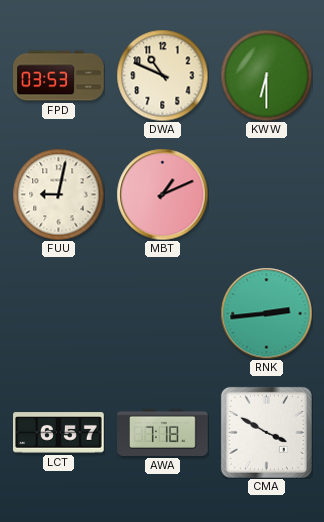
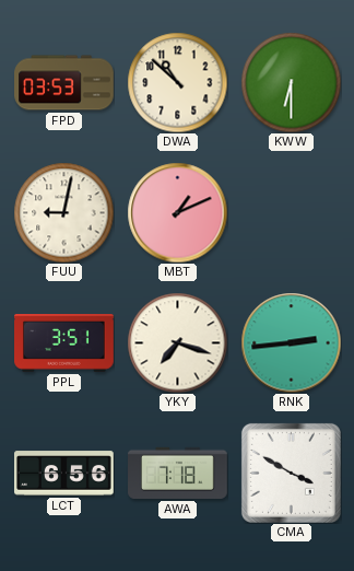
DWA: 10:49 -> 10:52
PPL: none -> 3:51
YKY: none -> 7:18
LCT: 6:57 -> 6:56
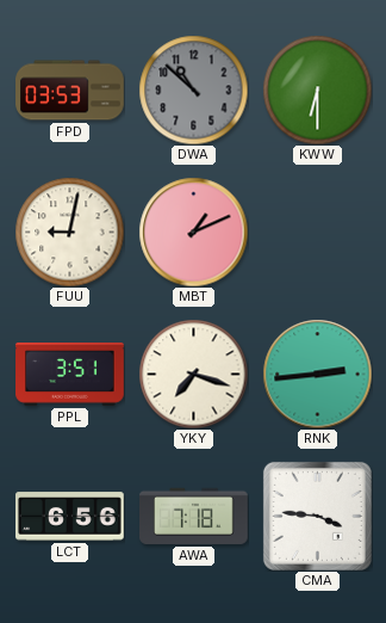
DWA dial: cream -> grey
CMA: 3:50 -> 3:46
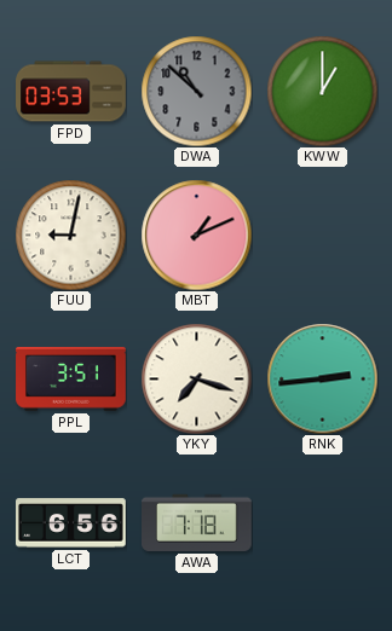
KWW: 6:30 -> 1:00
CMA: 3:46 -> none
